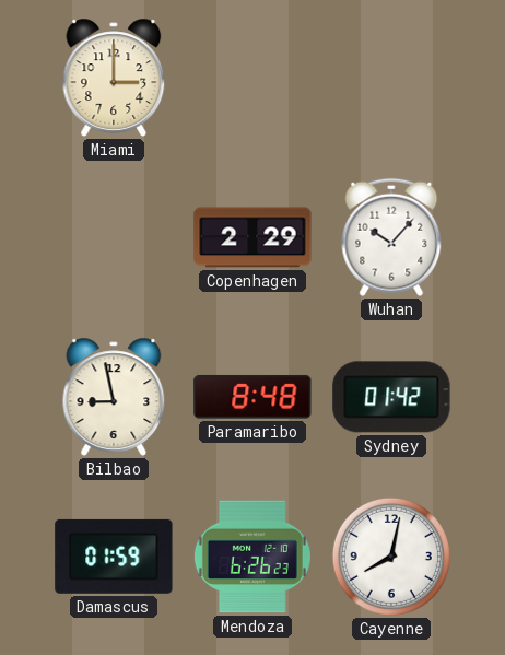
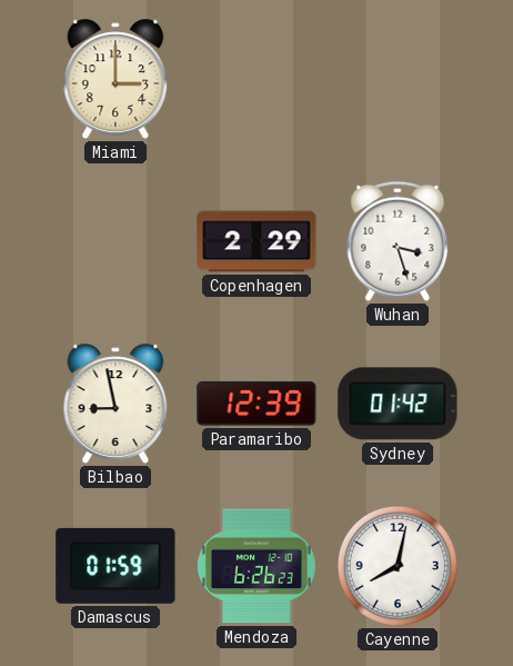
Wuhan: 10:07 -> 3:27
Paramaribo: 8:48 -> 12:39
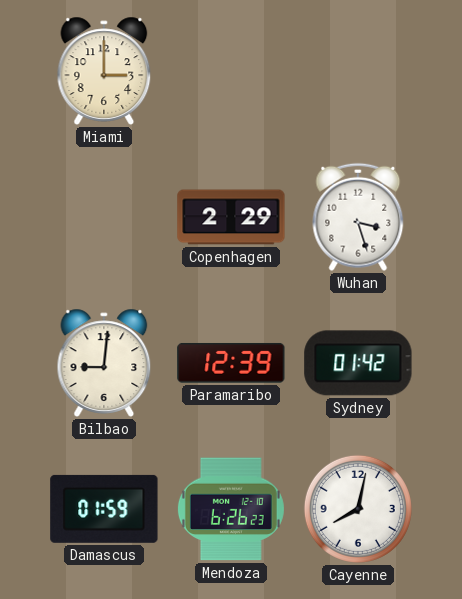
Bilbao: 8:58 -> 9:01
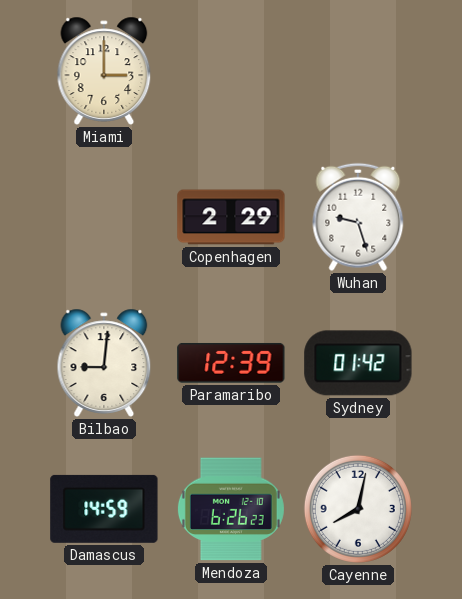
Wuhan: 3:27 -> 9:27
Damascus: 01:59 -> 14:59
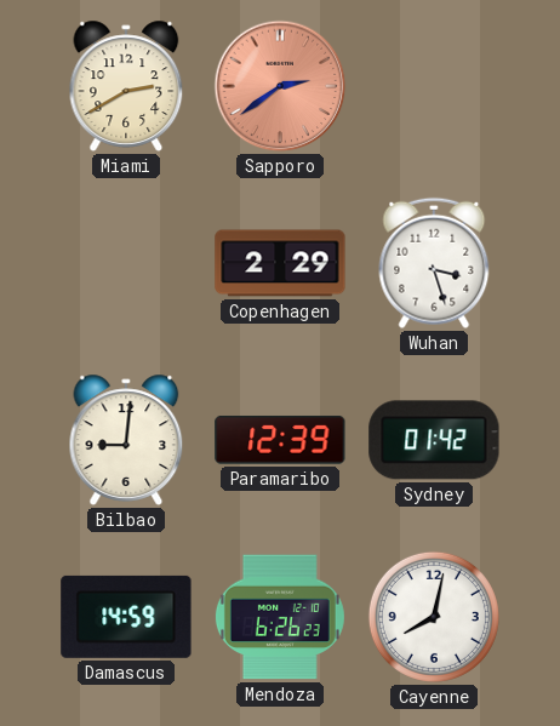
Miami: 3:00 -> 2:40
Sapporo: none -> 2:39
Wuhan: 9:27 -> 3:27
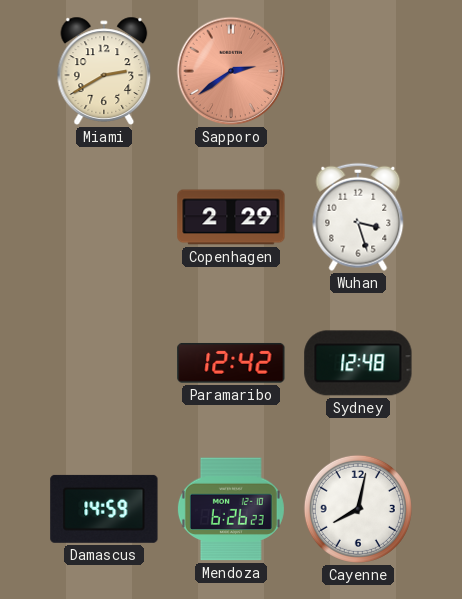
Bilbao: 9:01 -> none
Paramaribo: 12:39 -> 12:42
Sydney: 01:42 -> 12:48
